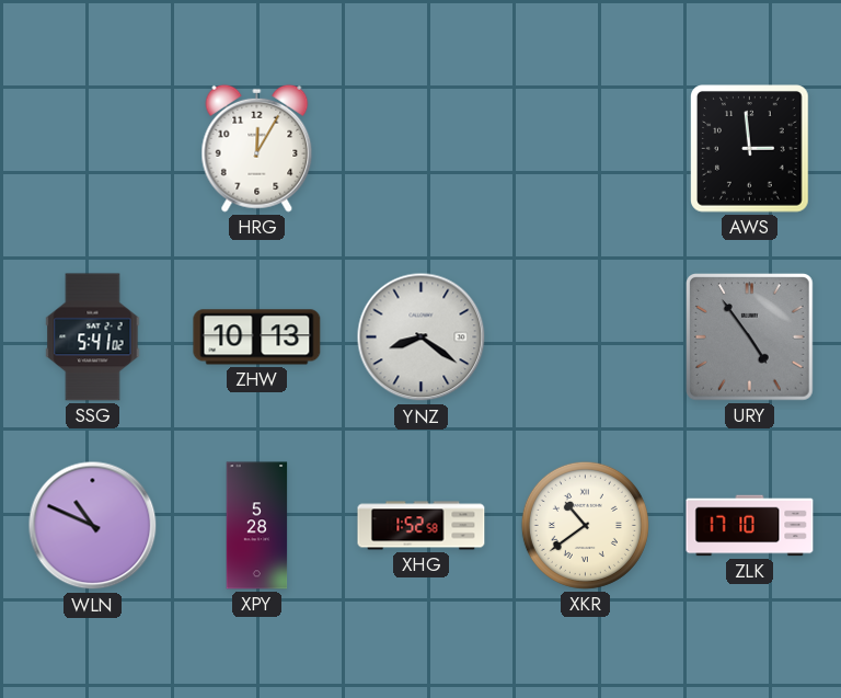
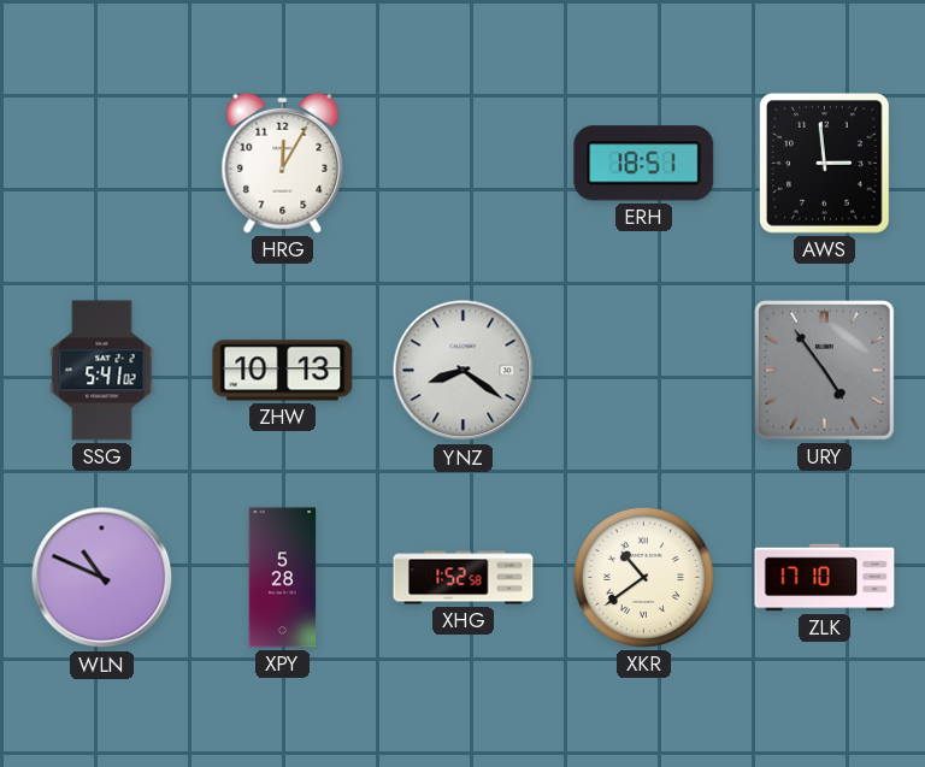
ERH: none -> 18:51
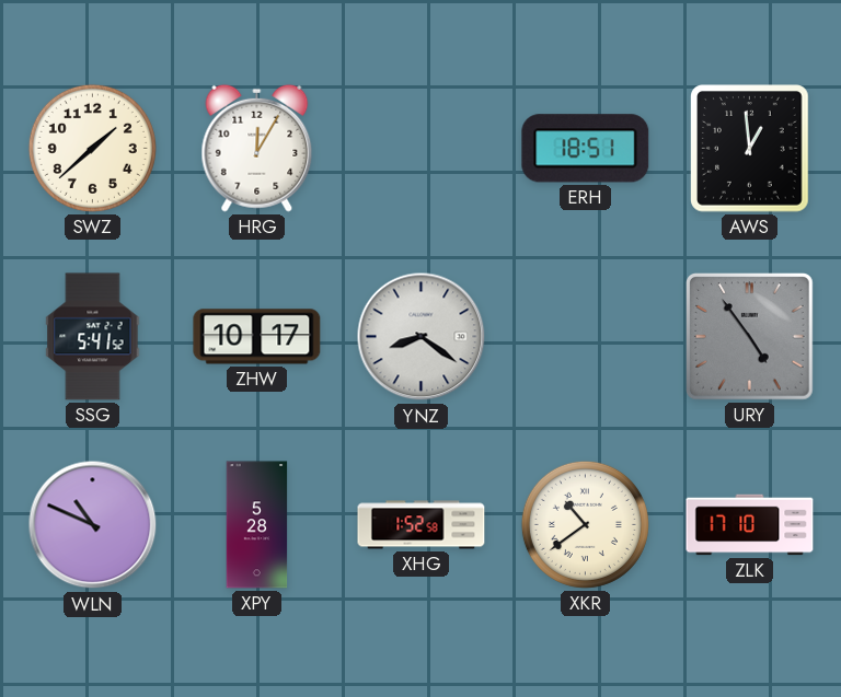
SWZ: none -> 1:38
AWS: 2:59 -> 12:59
SSG: 5:41:02 -> 5:41:52
ZHW: 10:13 -> 10:17
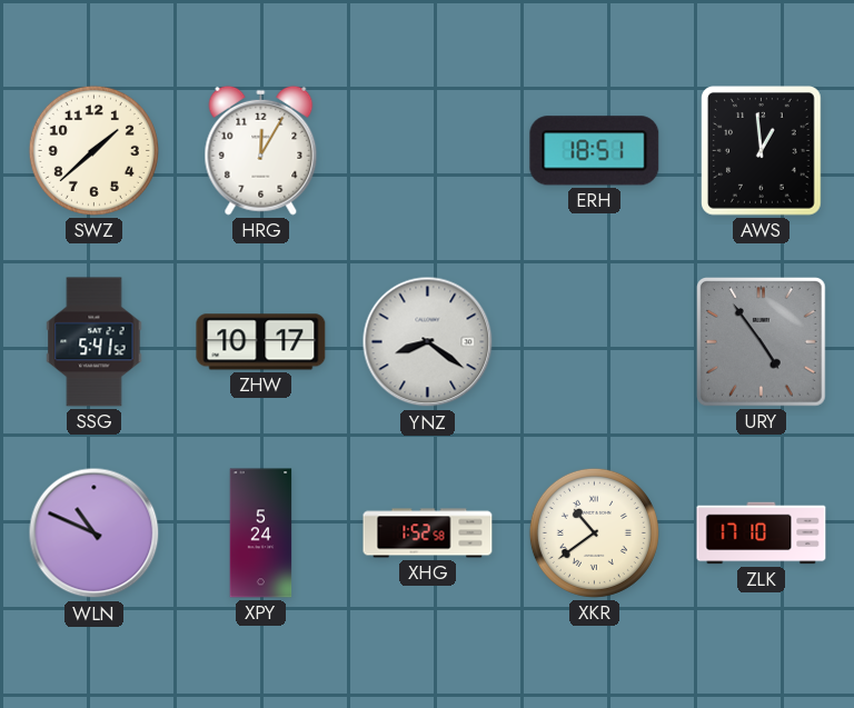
XPY: 5:28 -> 5:24
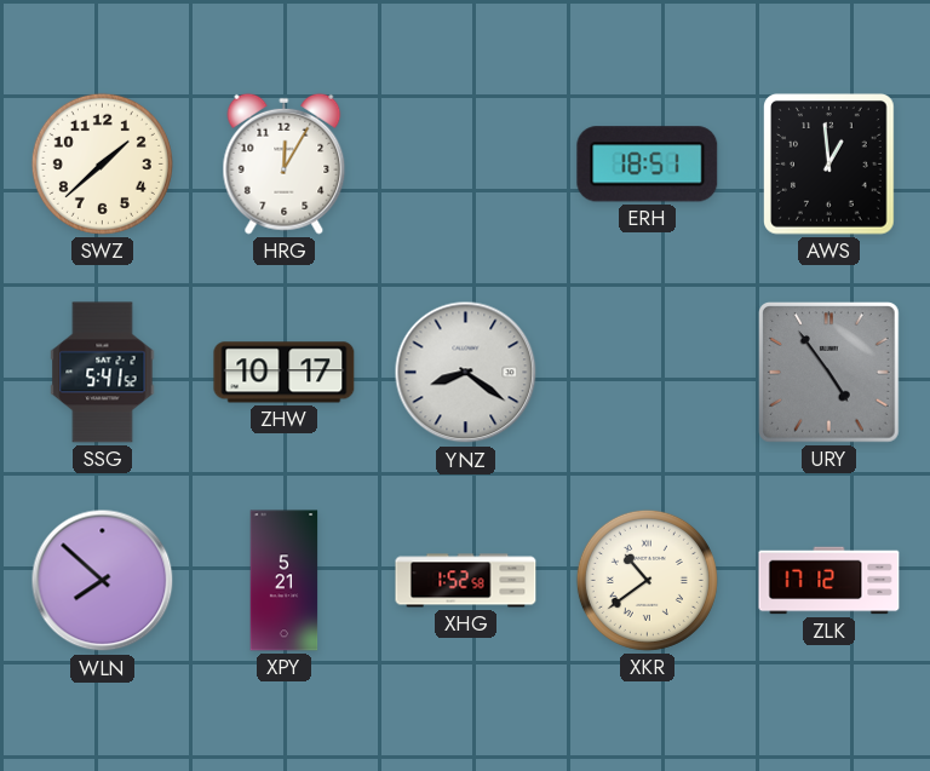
WLN: 10:49 -> 7:52
XPY: 5:24 -> 5:21
ZLK: 17:10 -> 17:12
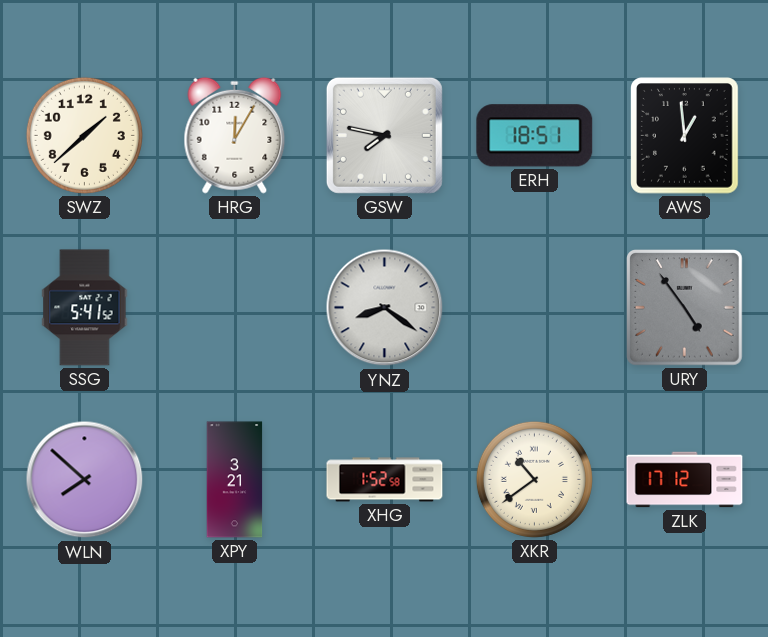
GSW: none -> 7:47
ZHW: 10:17 -> none
XPY: 5:21 -> 3:21
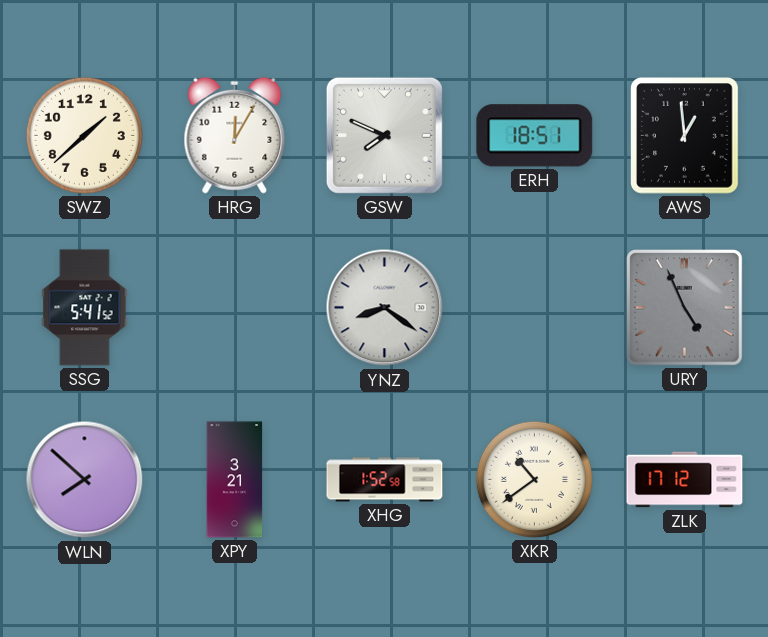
GSW: 7:47 -> 7:49
URY: 4:54 -> 4:56
